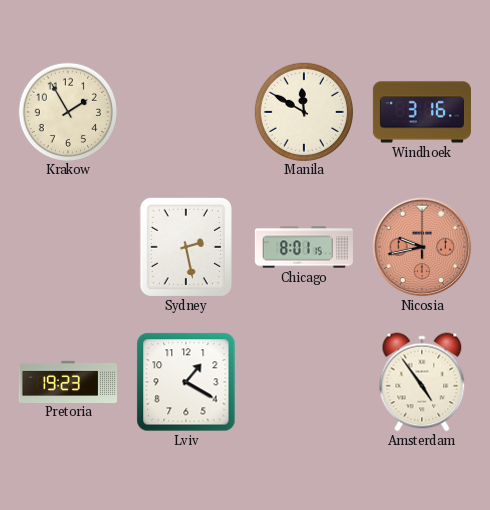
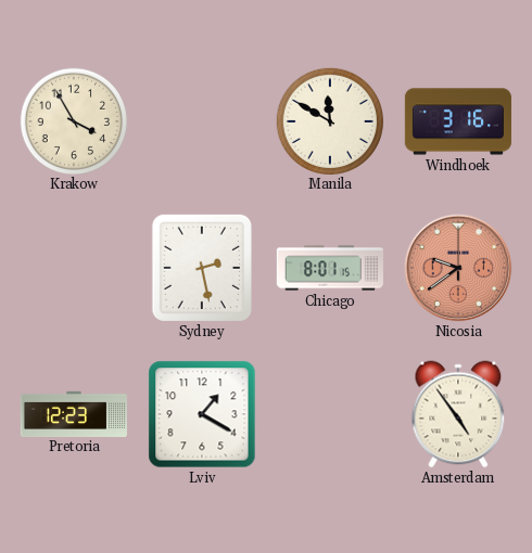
Krakow: 1:55 -> 3:55
Nicosia: 9:43 -> 9:39
Pretoria: 19:23 -> 12:23
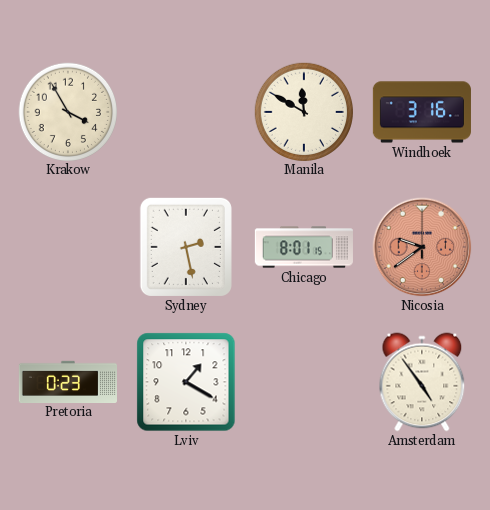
Pretoria: 12:23 -> 0:23
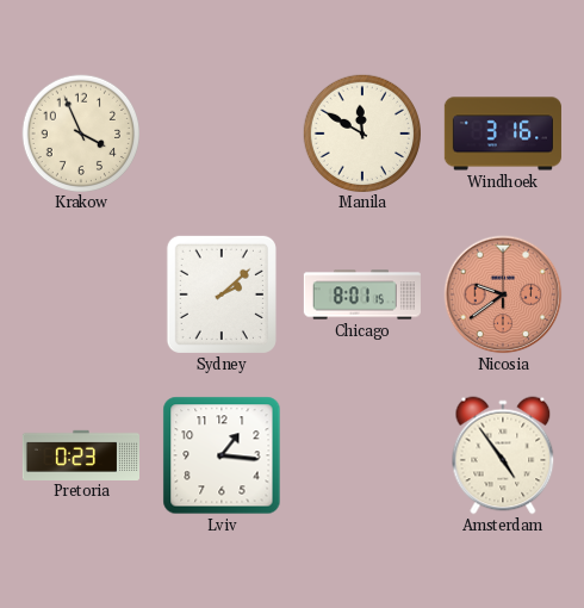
Krakow: 3:55 -> 3:56
Sydney: 2:28 -> 2:08
Lviv: 1:20 -> 1:16
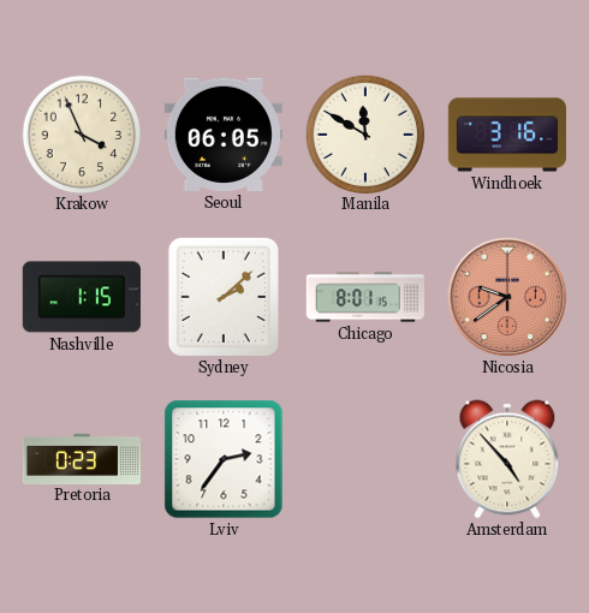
Seoul: none -> 06:05
Nashville: none -> 1:15
Lviv: 1:16 -> 2:36
Amsterdam: 4:54 -> 4:53
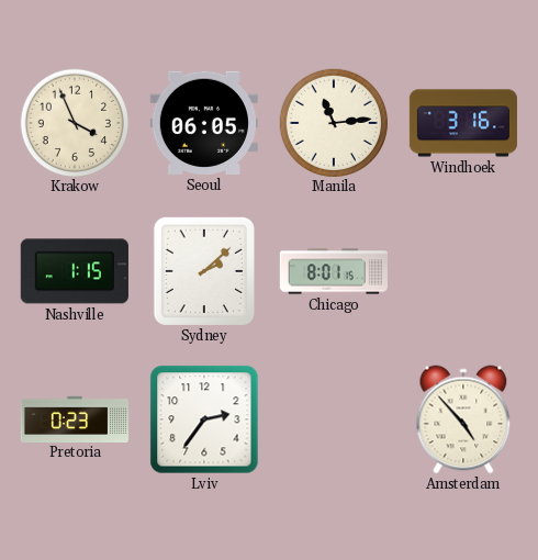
Manila: 11:50 -> 11:14
Nicosia: 9:39 -> none
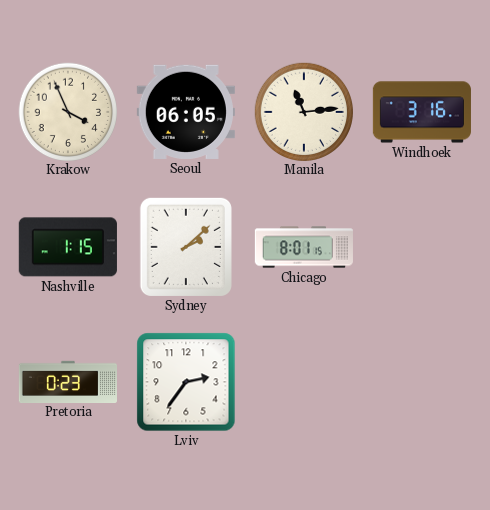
Amsterdam: 4:53 -> none
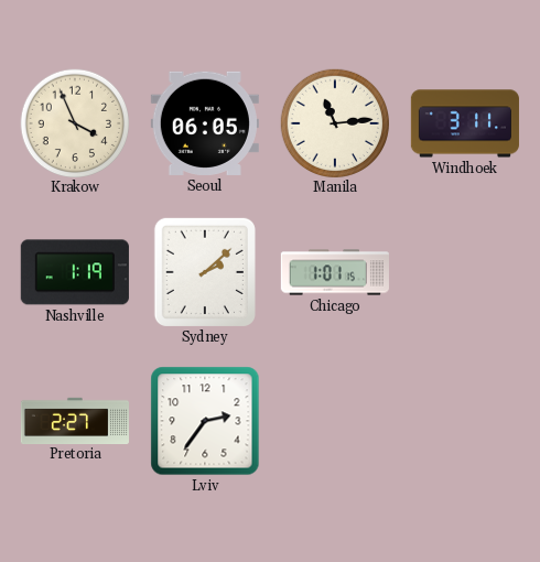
Windhoek: 3:16 -> 3:11
Nashville: 1:15 -> 1:19
Chicago: 8:01 -> 1:01
Pretoria: 0:23 -> 2:27
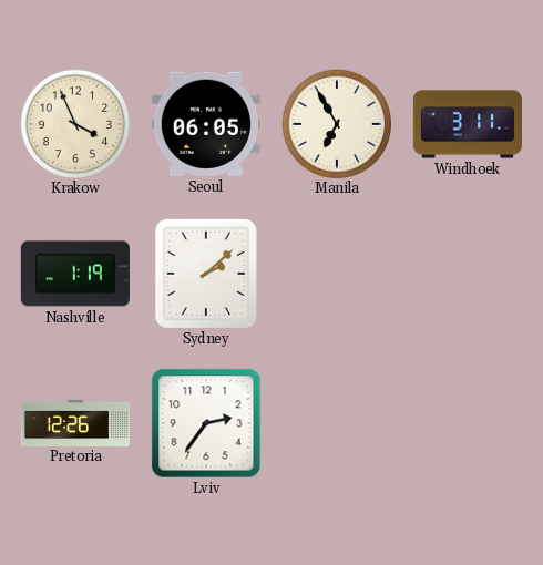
Manila: 11:14 -> 6:55
Chicago: 1:01 -> none
Pretoria: 2:27 -> 12:26
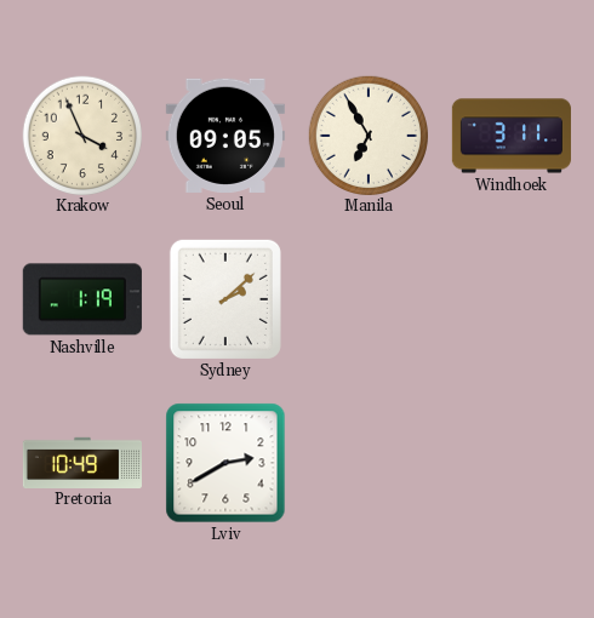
Seoul: 06:05 -> 09:05
Pretoria: 12:26 -> 10:49
Lviv: 2:36 -> 2:40
